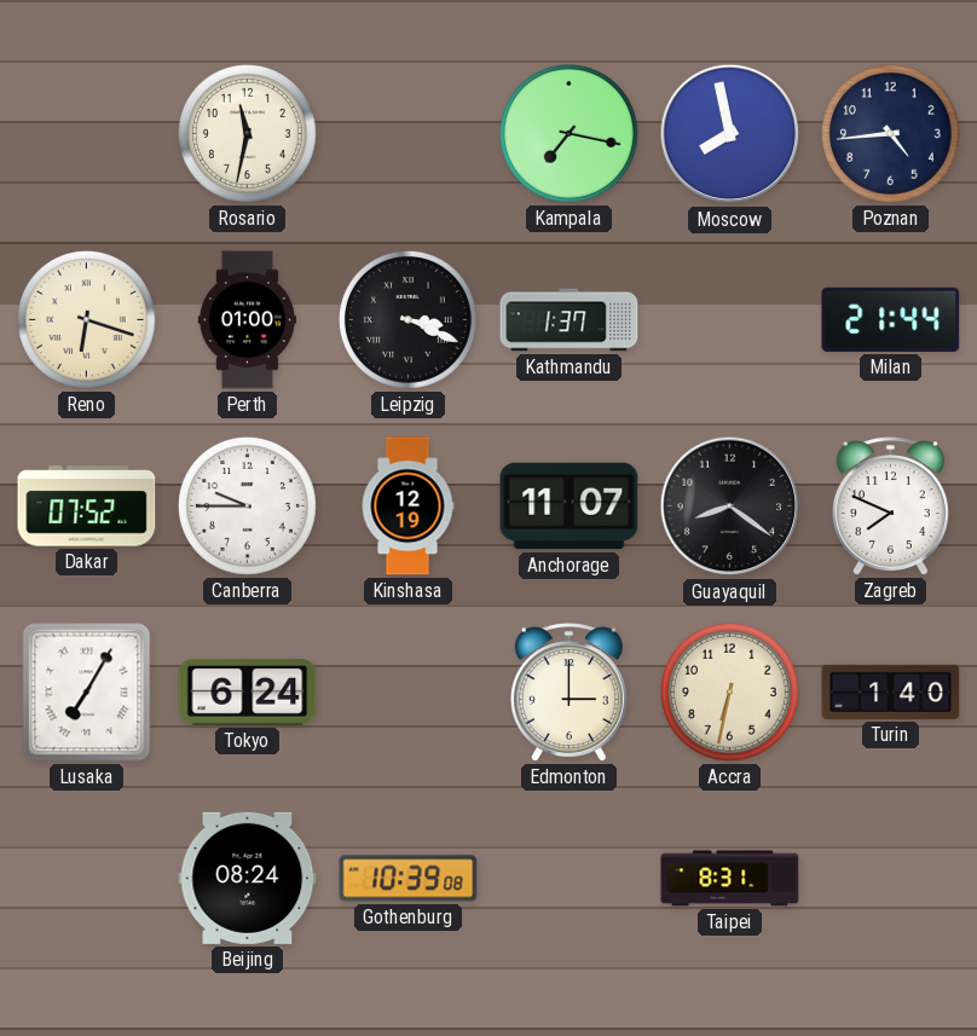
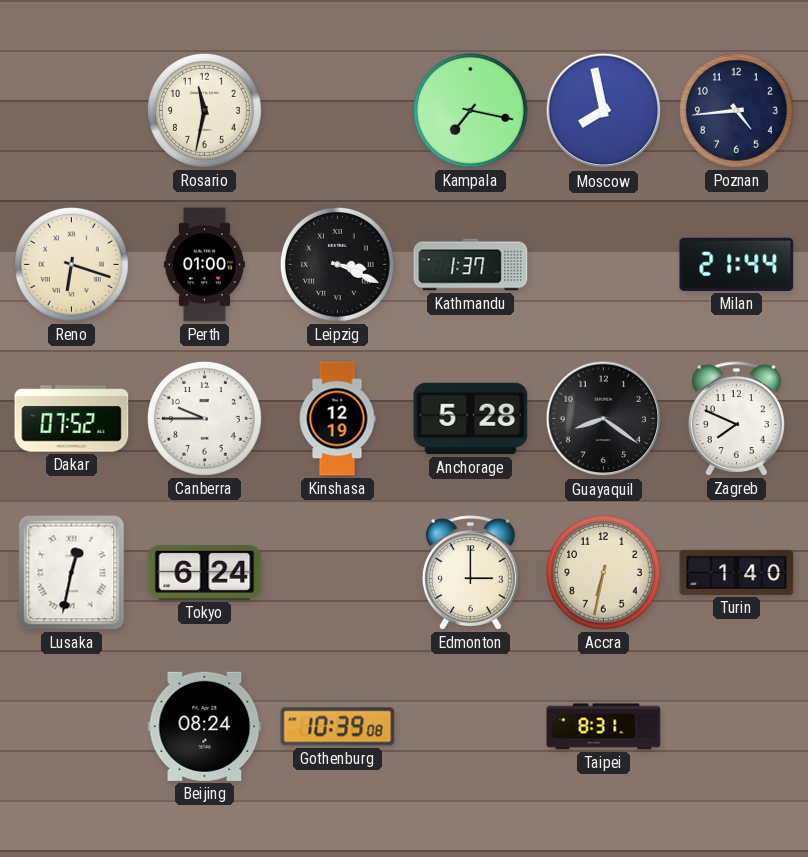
Anchorage: 11:07 -> 5:28
Lusaka: 7:05 -> 12:32
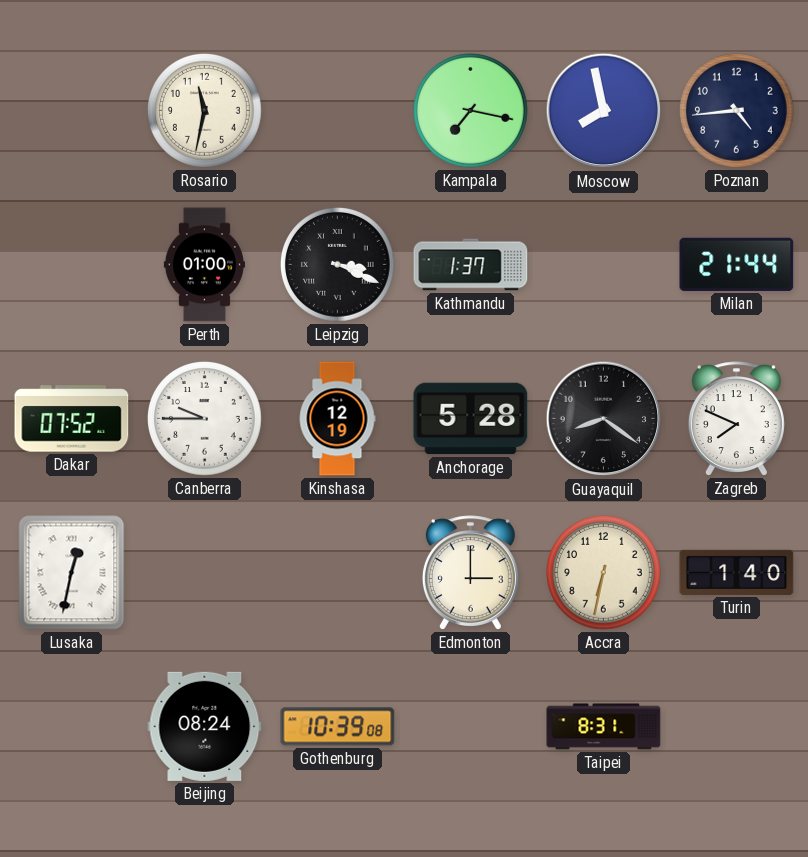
Reno: 6:18 -> none
Tokyo: 6:24 -> none
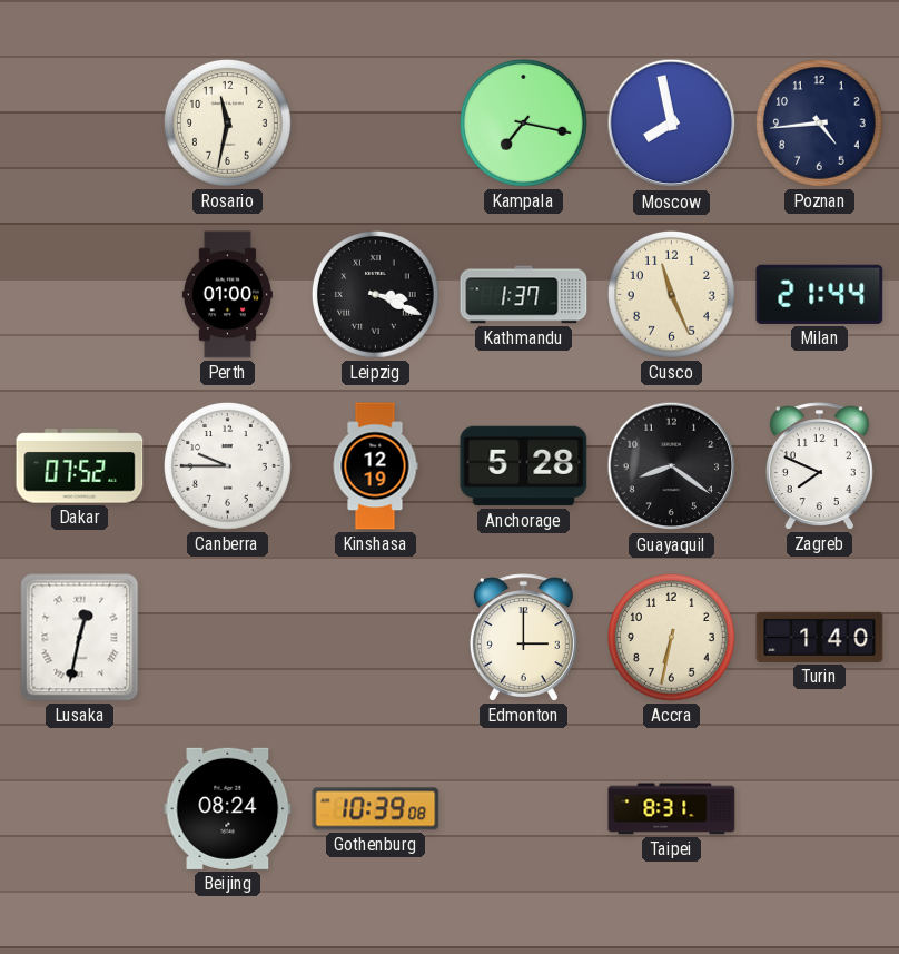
Cusco: none -> 11:26
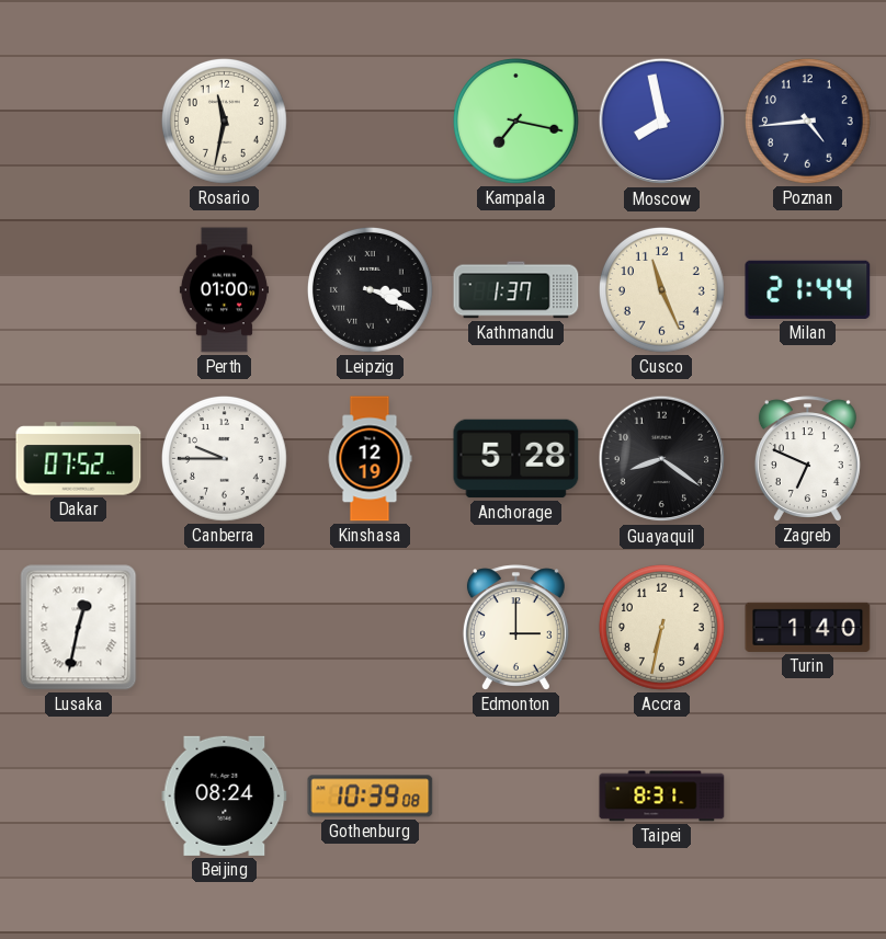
Zagreb: 7:49 -> 6:49
